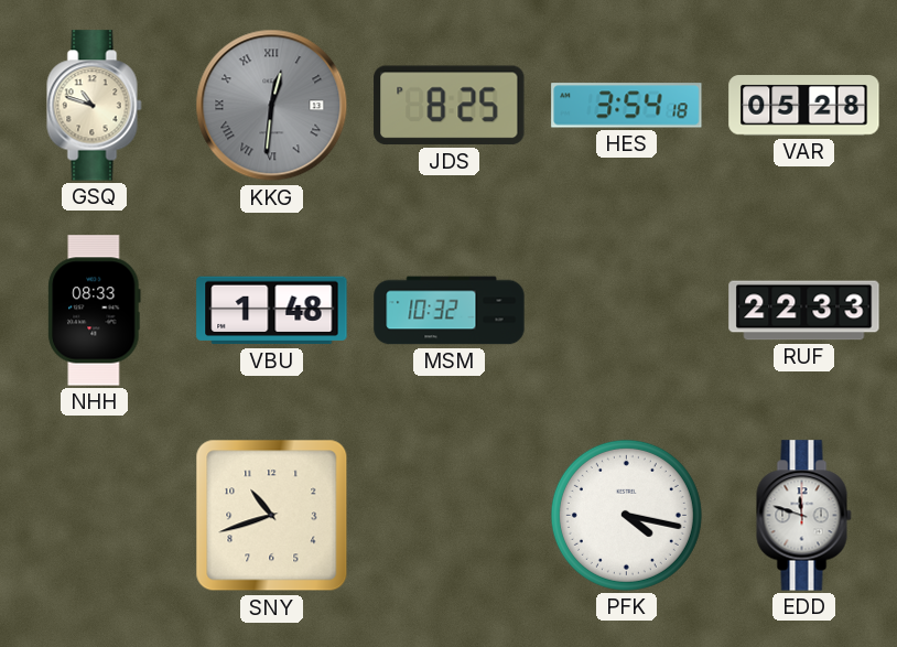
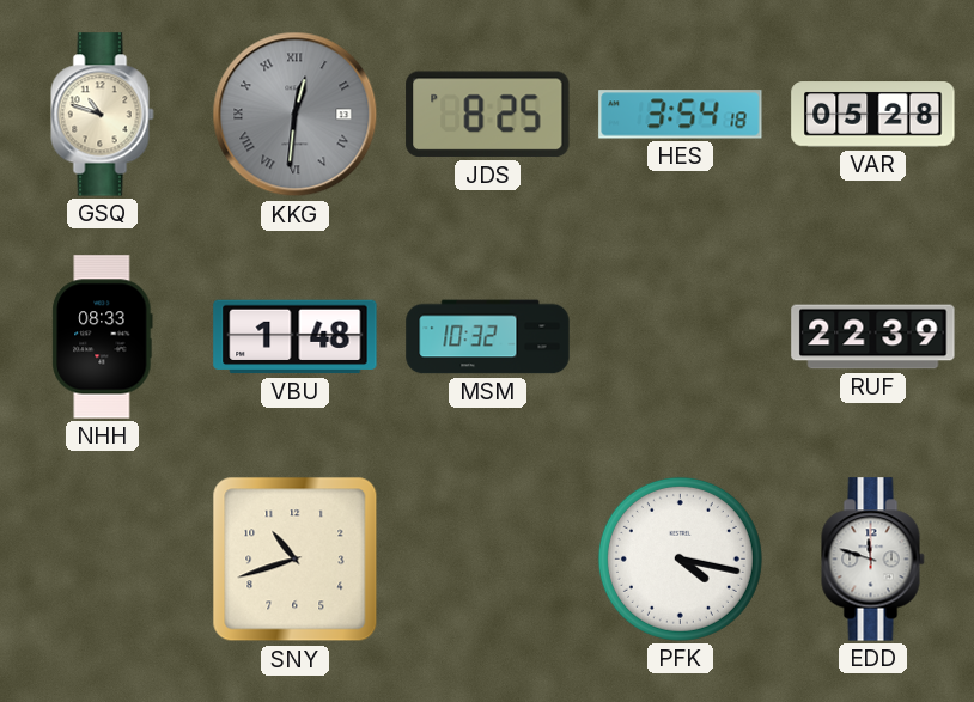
RUF: 22:33 -> 22:39
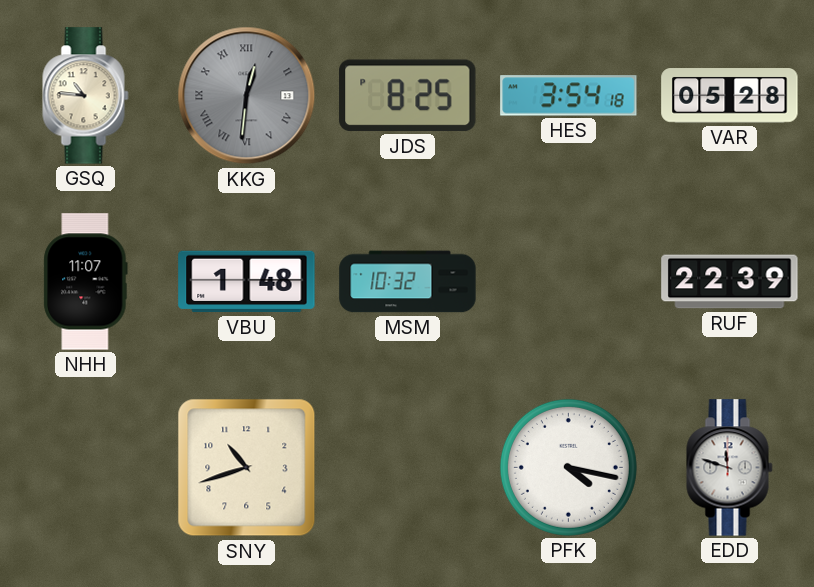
GSQ: 10:48 -> 10:46
NHH: 08:33 -> 11:07
